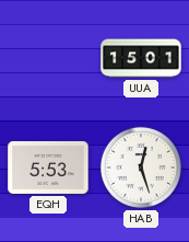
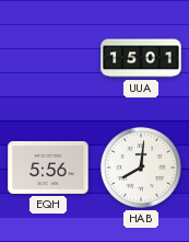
EQH: 5:53 -> 5:56
HAB: 12:27 -> 8:01
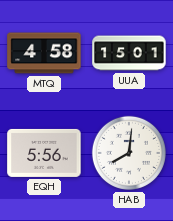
MTQ: none -> 4:58
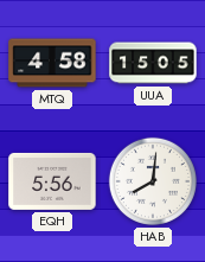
UUA: 15:01 -> 15:05
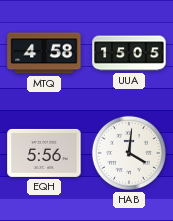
HAB: 8:01 -> 4:01
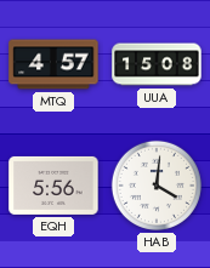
MTQ: 4:58 -> 4:57
UUA: 15:05 -> 15:08
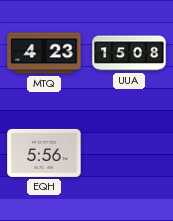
MTQ: 4:57 -> 4:23
HAB: 4:01 -> none
